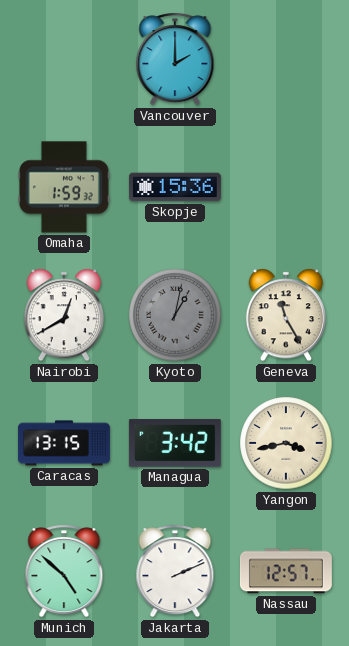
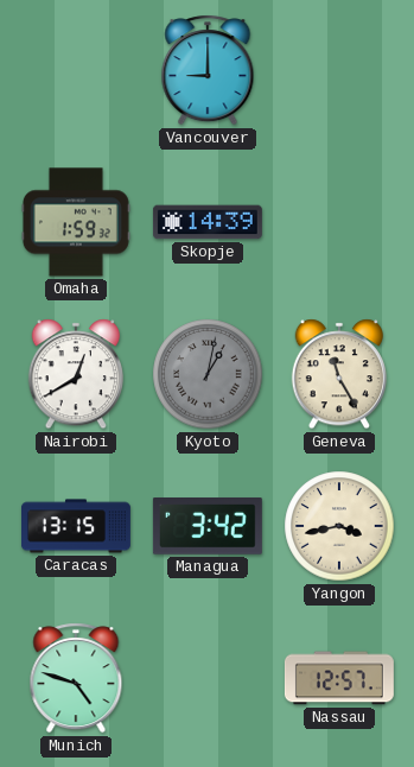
Vancouver: 2:00 -> 9:00
Skopje: 15:36 -> 14:39
Munich: 4:52 -> 4:48
Jakarta: 2:11 -> none
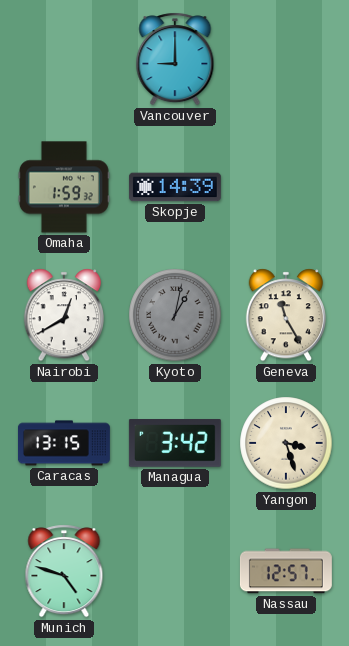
Yangon: 3:43 -> 3:27
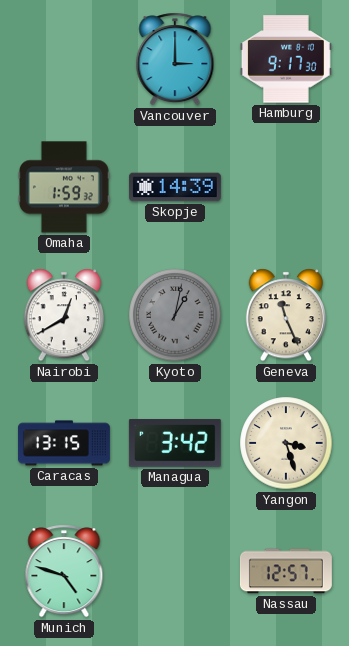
Vancouver: 9:00 -> 3:00
Hamburg: none -> 9:17
Geneva: 11:25 -> 11:26
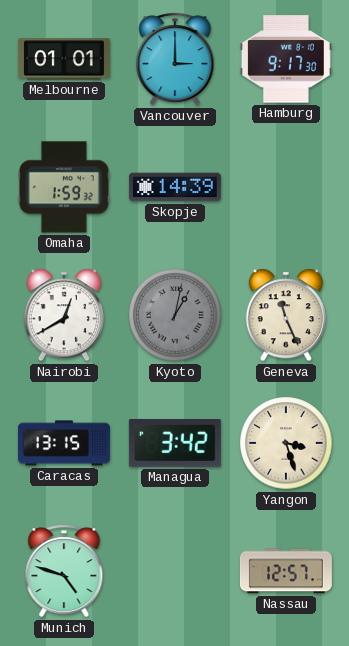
Melbourne: none -> 01:01
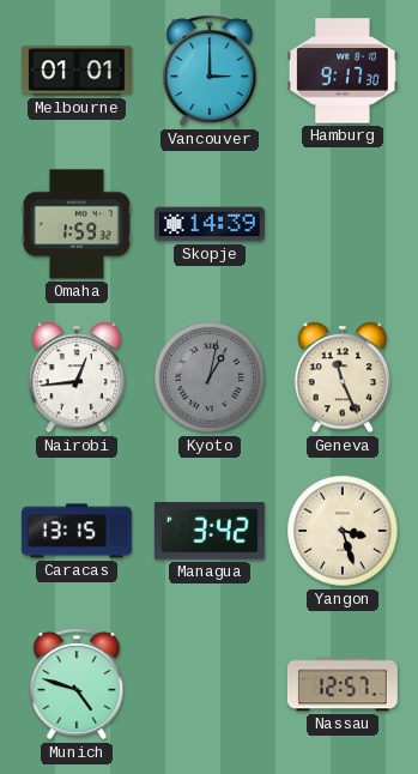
Nairobi: 12:40 -> 12:44
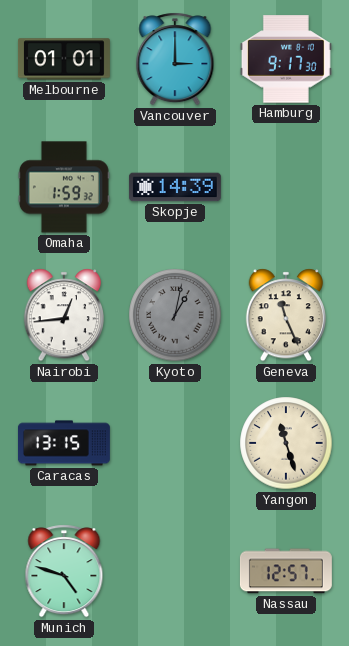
Managua: 3:42 -> none
Yangon: 3:27 -> 11:27
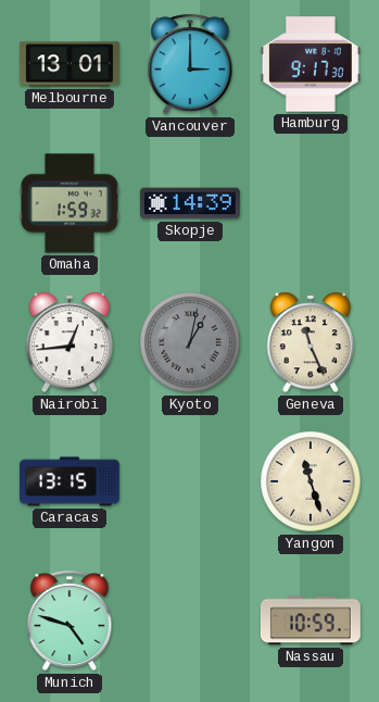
Melbourne: 01:01 -> 13:01
Nassau: 12:57 -> 10:59
